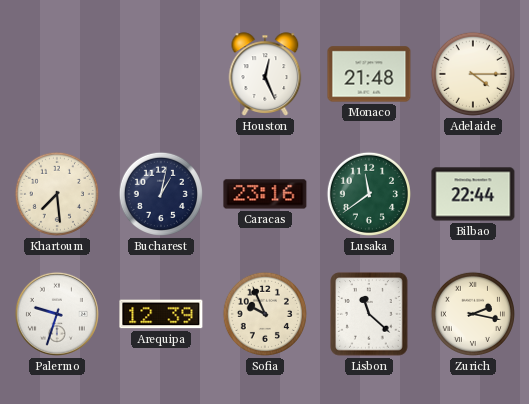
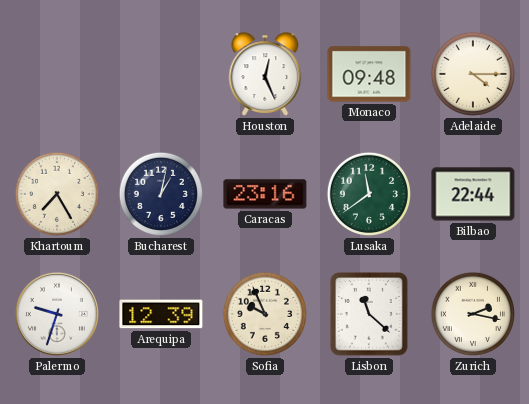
Monaco: 21:48 -> 09:48
Khartoum: 7:29 -> 7:25
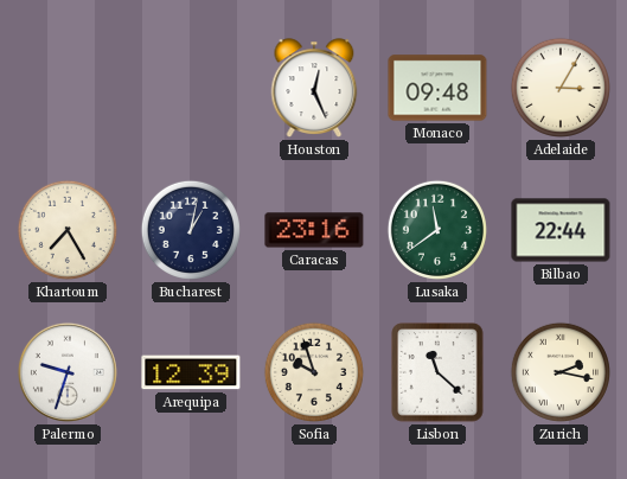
Adelaide: 4:15 -> 3:05
Sofia: 9:56 -> 9:57
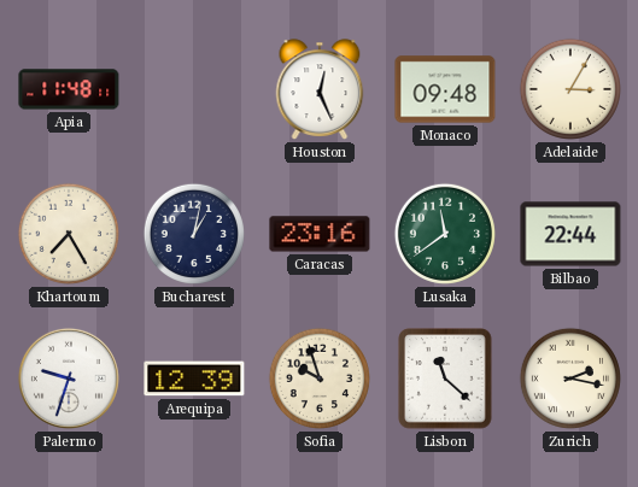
Apia: none -> 11:48
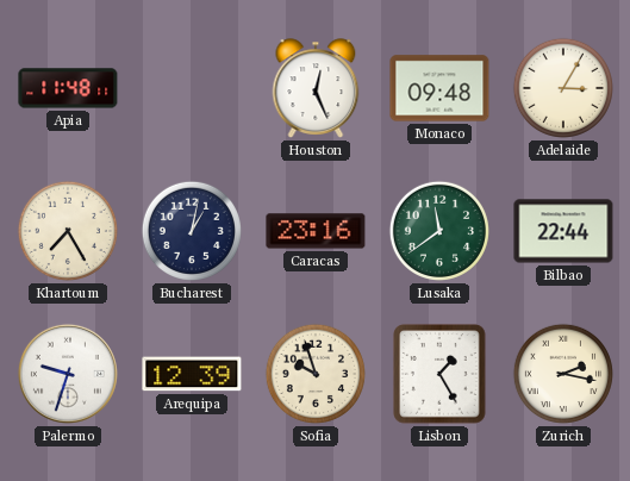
Lisbon: 11:22 -> 1:25
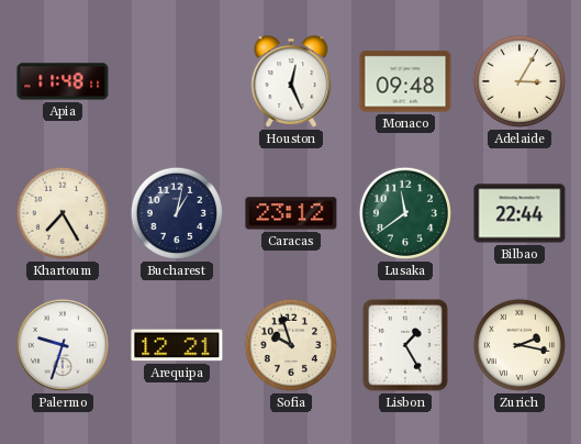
Caracas: 23:16 -> 23:12
Arequipa: 12:39 -> 12:21
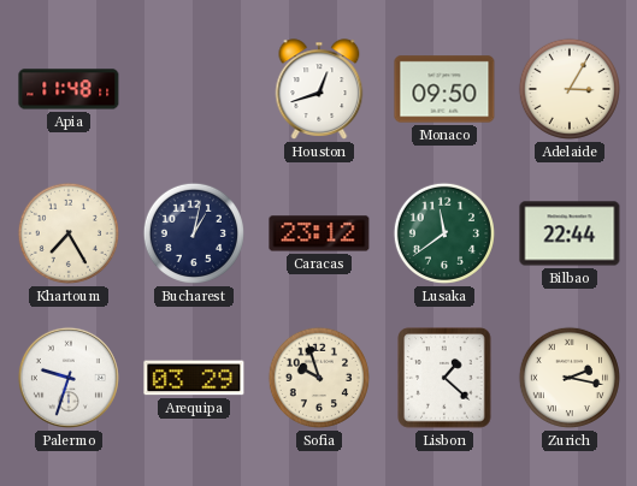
Houston: 12:26 -> 12:42
Monaco: 09:48 -> 09:50
Arequipa: 12:21 -> 03:29
Lisbon: 1:25 -> 1:22
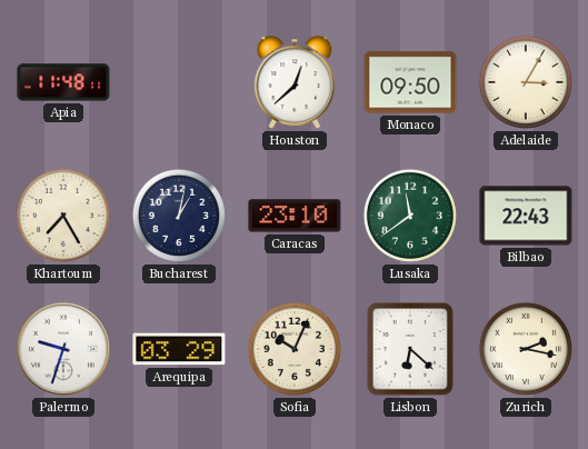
Houston: 12:42 -> 12:38
Caracas: 23:12 -> 23:10
Bilbao: 22:44 -> 22:43
Sofia: 9:57 -> 10:04
Lisbon: 1:22 -> 6:22
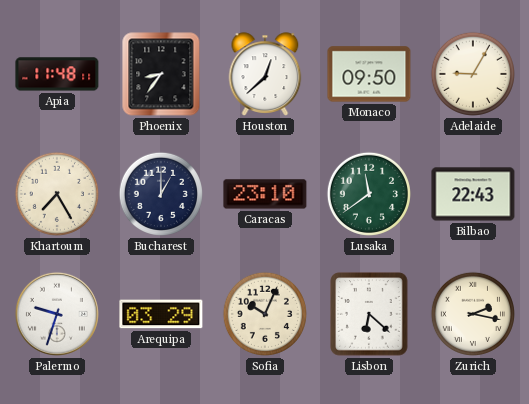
Phoenix: none -> 8:36
Adelaide: 3:05 -> 9:05
Bucharest: 1:02 -> 1:00
